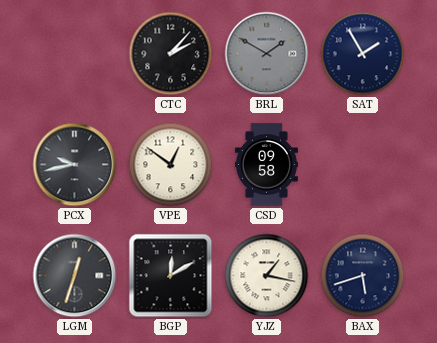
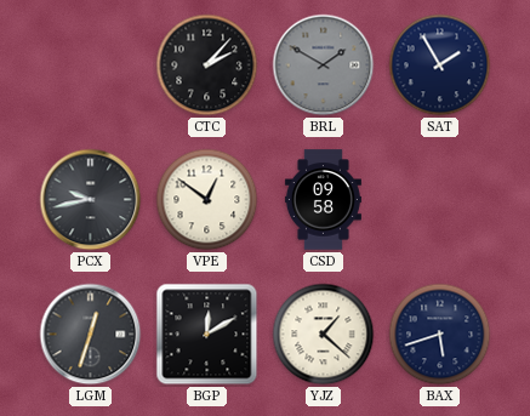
YJZ: 1:17 -> 1:22
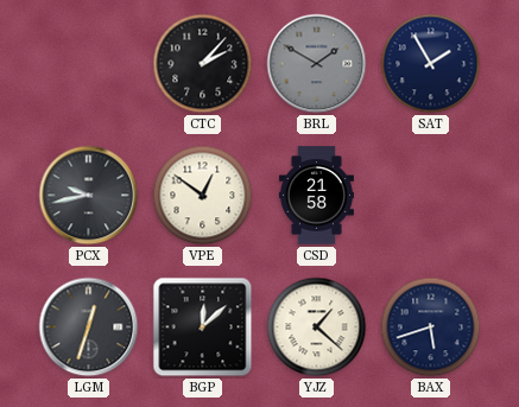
CSD: 09:58 -> 21:58
BGP: 12:10 -> 12:08
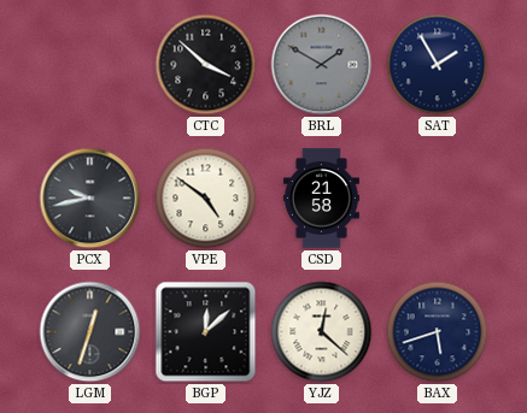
CTC: 2:07 -> 3:52
VPE: 12:51 -> 4:51
YJZ: 1:22 -> 12:22
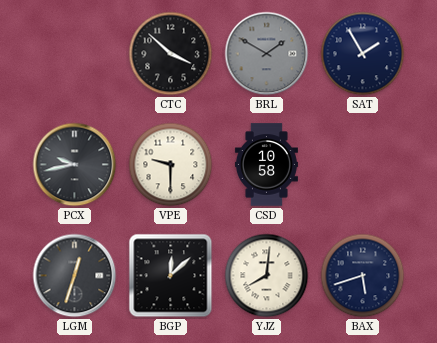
VPE: 4:51 -> 9:30
CSD: 21:58 -> 10:58
YJZ: 12:22 -> 8:01
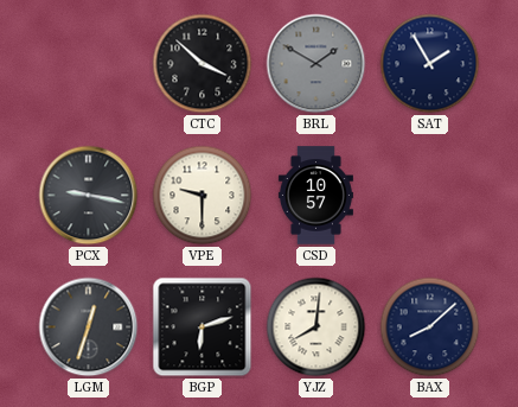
PCX: 9:43 -> 9:17
CSD: 10:58 -> 10:57
BGP: 12:08 -> 6:12
BAX: 5:42 -> 8:08
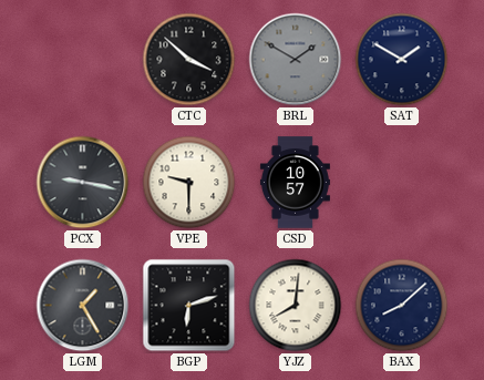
SAT: 1:55 -> 1:50
LGM: 12:33 -> 1:25
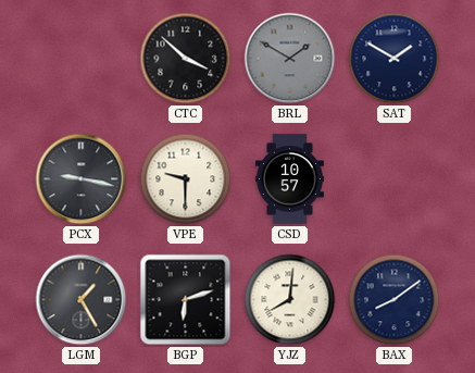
BAX: 8:08 -> 8:09
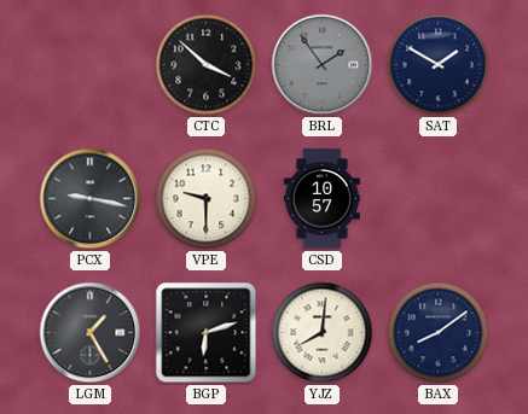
BRL: 1:50 -> 1:54
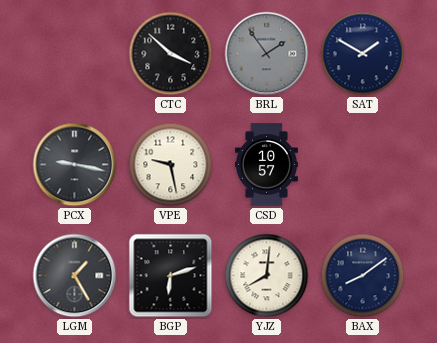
VPE: 9:30 -> 9:28
